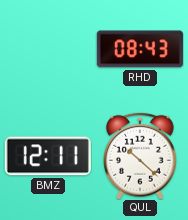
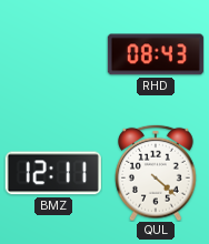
QUL: 10:22 -> 4:22
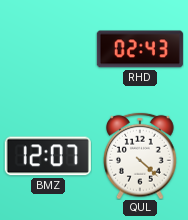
RHD: 08:43 -> 02:43
BMZ: 12:11 -> 12:07
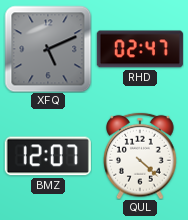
XFQ: none -> 5:11
RHD: 02:43 -> 02:47
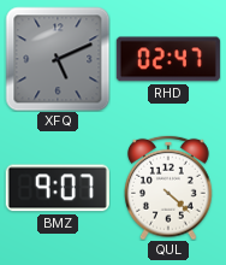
BMZ: 12:07 -> 9:07
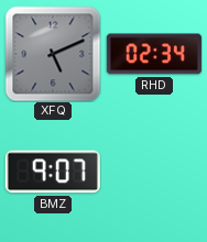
RHD: 02:47 -> 02:34
QUL: 4:22 -> none
